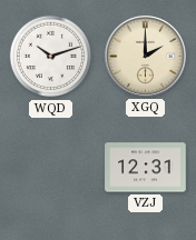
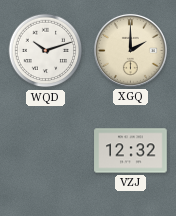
VZJ: 12:31 -> 12:32
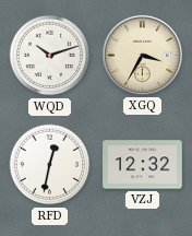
XGQ: 2:00 -> 3:35
RFD: none -> 12:32
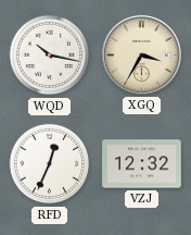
WQD: 10:12 -> 10:17
RFD: 12:32 -> 12:34
